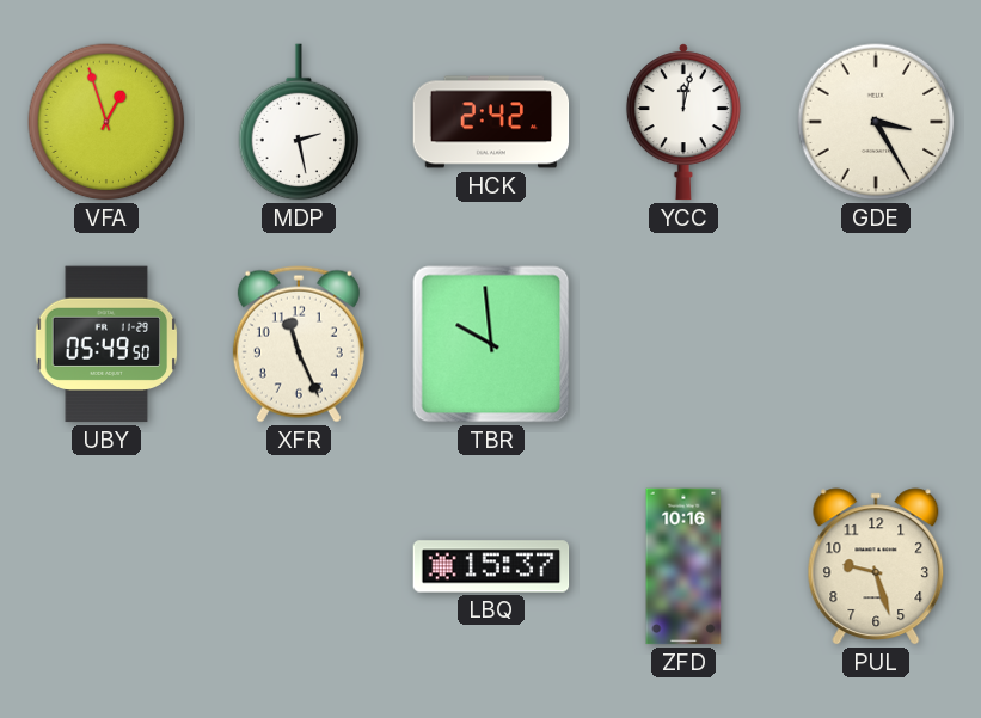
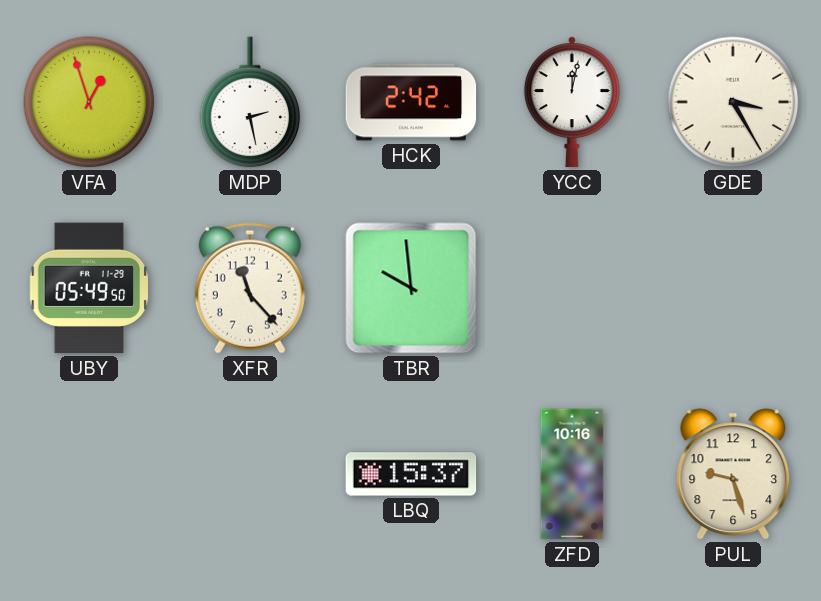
XFR: 11:26 -> 11:23
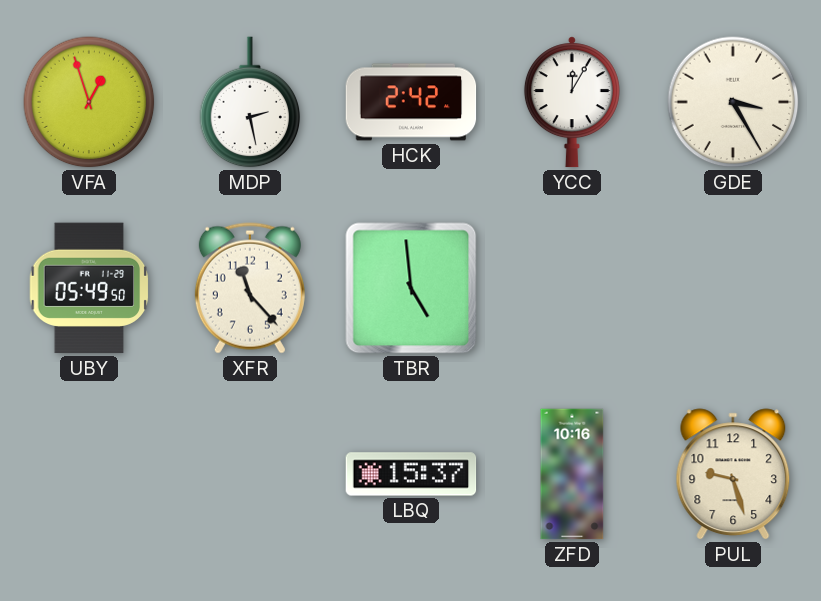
YCC: 12:02 -> 12:05
TBR: 9:59 -> 4:59
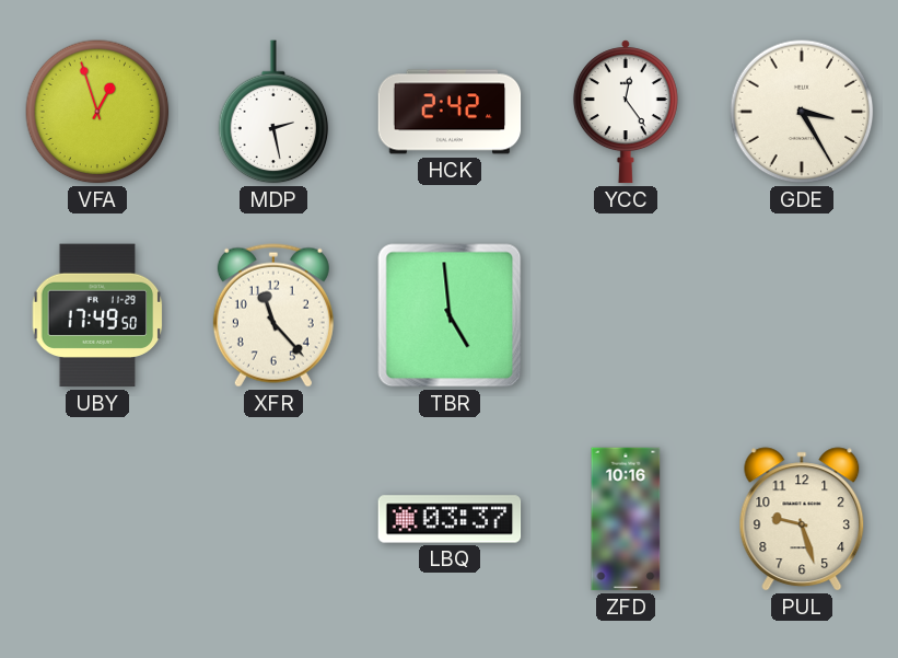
YCC: 12:05 -> 12:24
UBY: 05:49 -> 17:49
LBQ: 15:37 -> 03:37
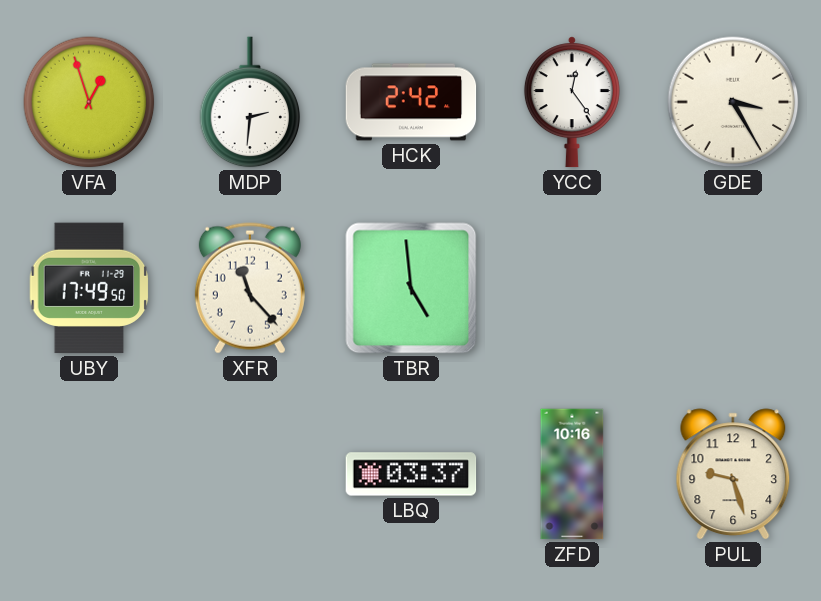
MDP: 2:28 -> 2:31
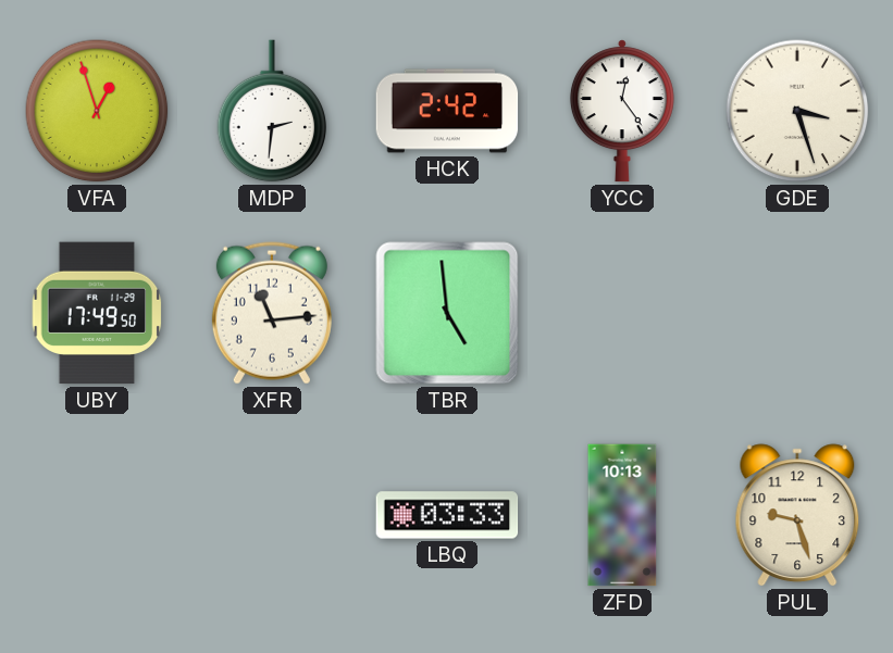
GDE: 3:25 -> 3:27
XFR: 11:23 -> 11:14
LBQ: 03:37 -> 03:33
ZFD: 10:16 -> 10:13
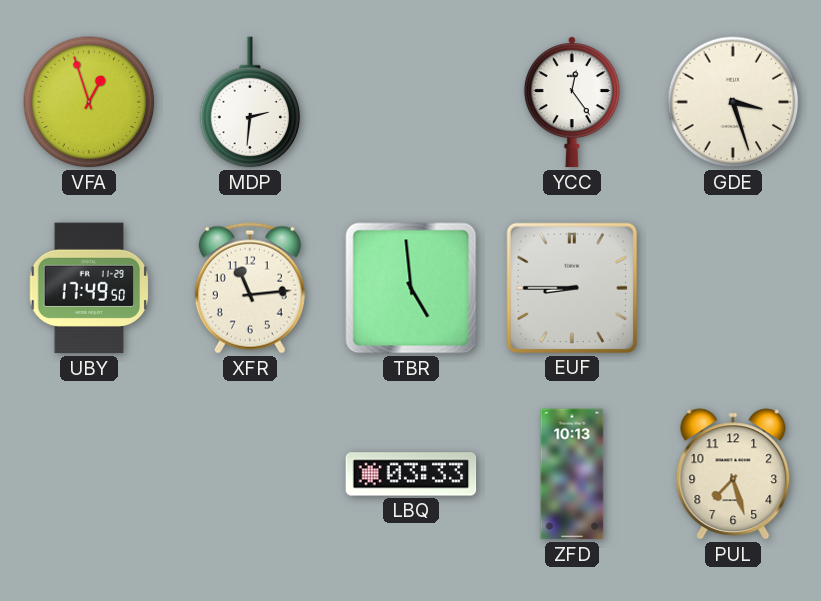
HCK: 2:42 -> none
EUF: none -> 8:45
PUL: 9:27 -> 7:27
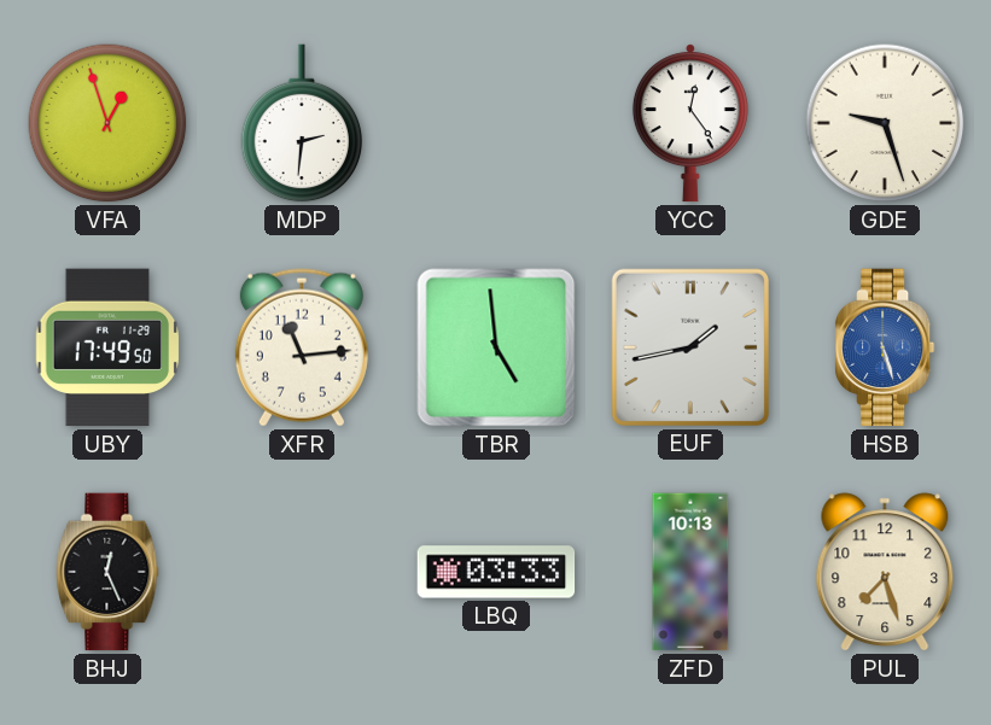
GDE: 3:27 -> 9:27
EUF: 8:45 -> 1:43
HSB: none -> 5:27
BHJ: none -> 12:26
